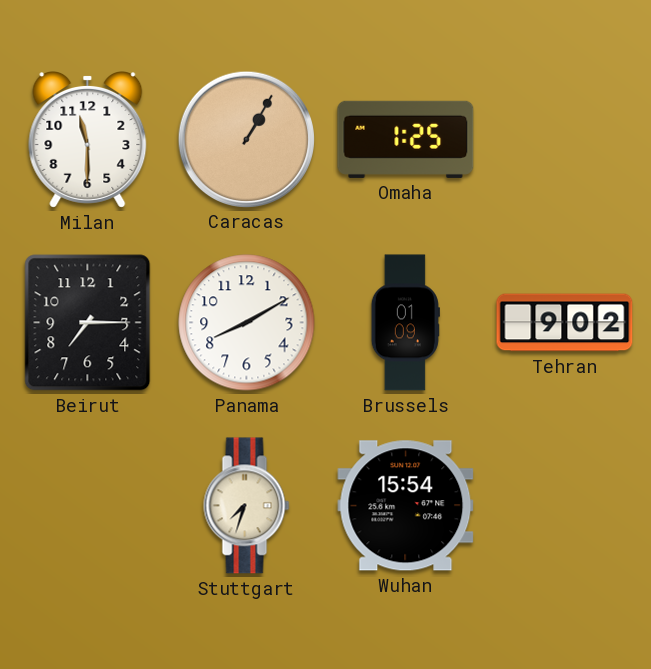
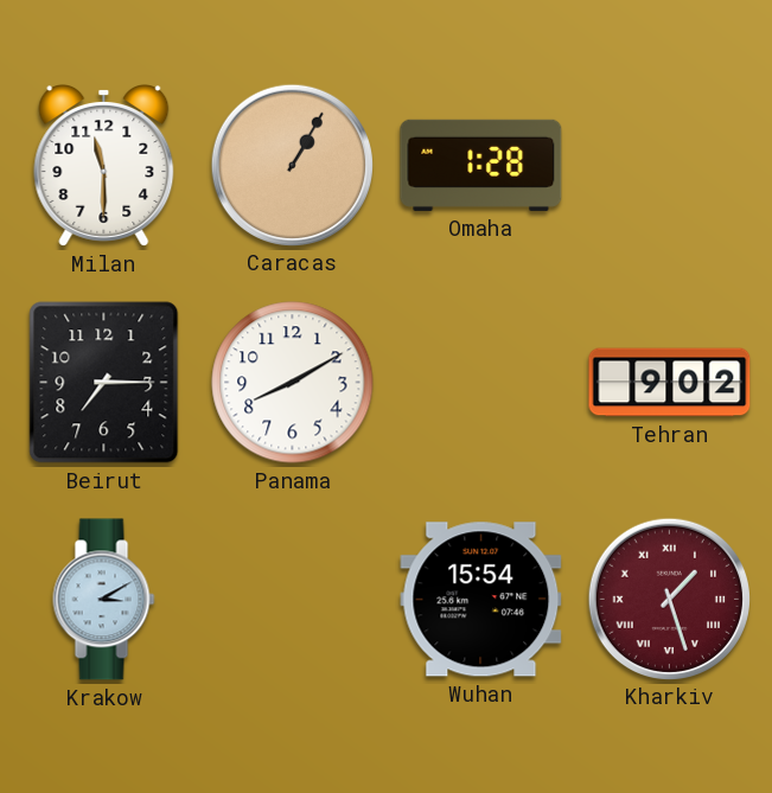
Omaha: 1:25 -> 1:28
Brussels: 01:09 -> none
Krakow: none -> 3:10
Stuttgart: 7:33 -> none
Kharkiv: none -> 1:27
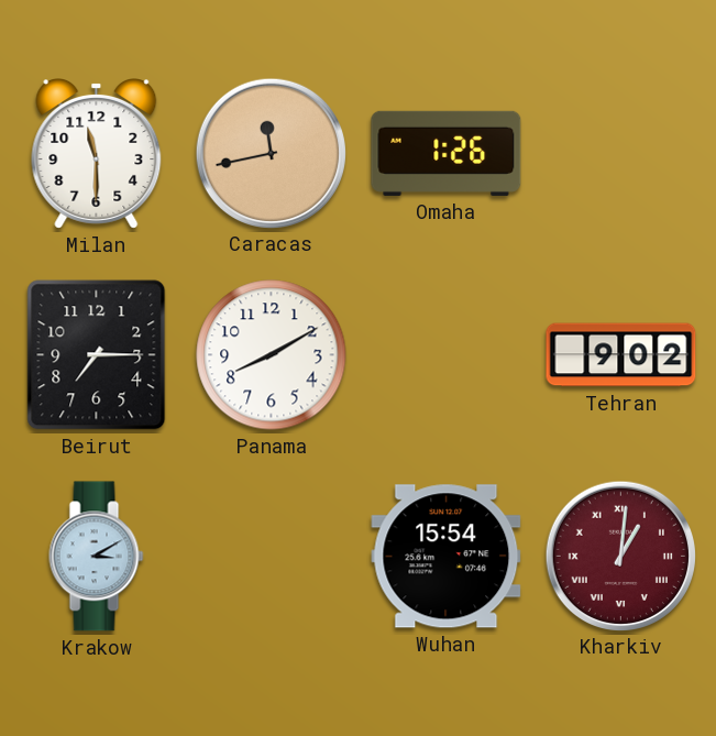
Caracas: 1:05 -> 11:43
Omaha: 1:28 -> 1:26
Kharkiv: 1:27 -> 1:01
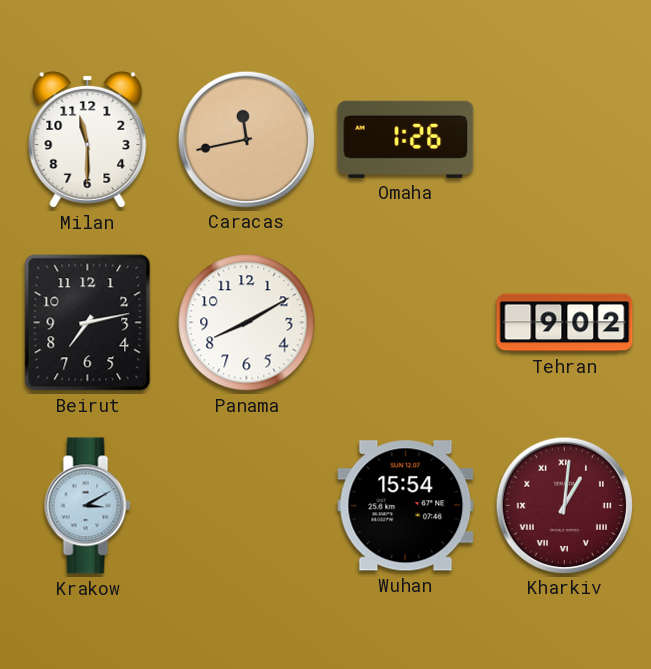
Beirut: 7:15 -> 7:13
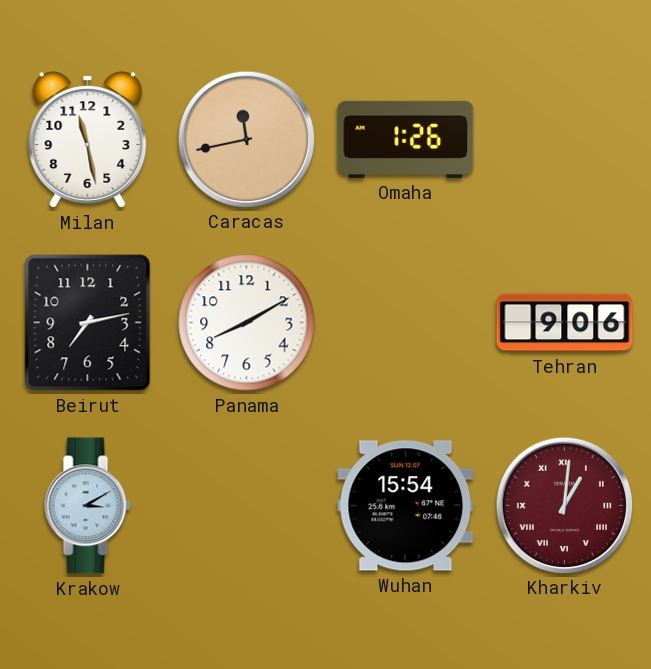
Milan: 11:30 -> 11:28
Tehran: 9:02 -> 9:06
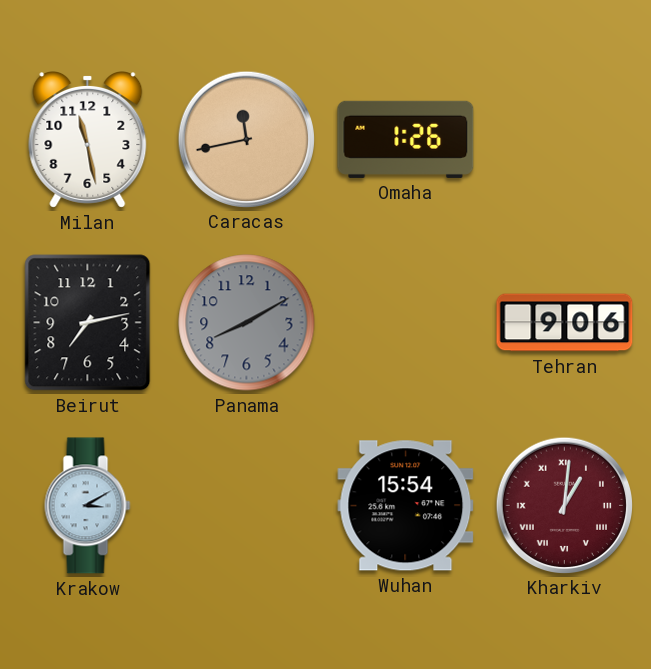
Panama dial: white -> grey
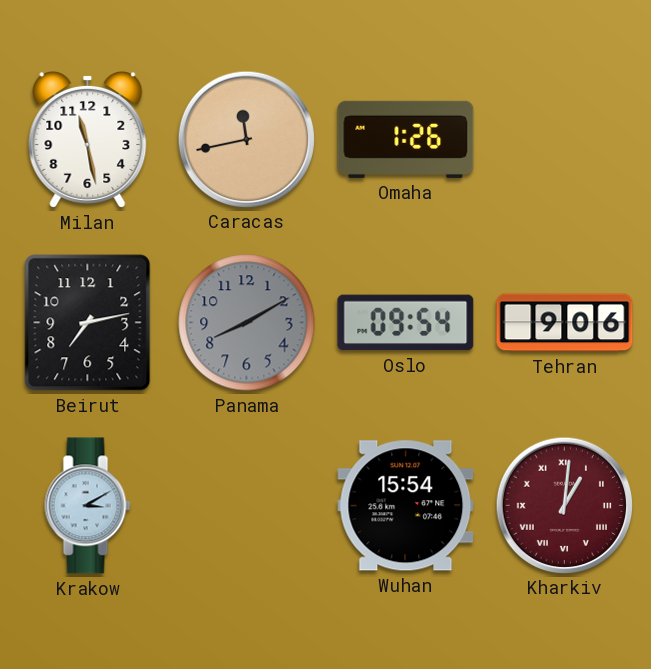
Oslo: none -> 09:54
